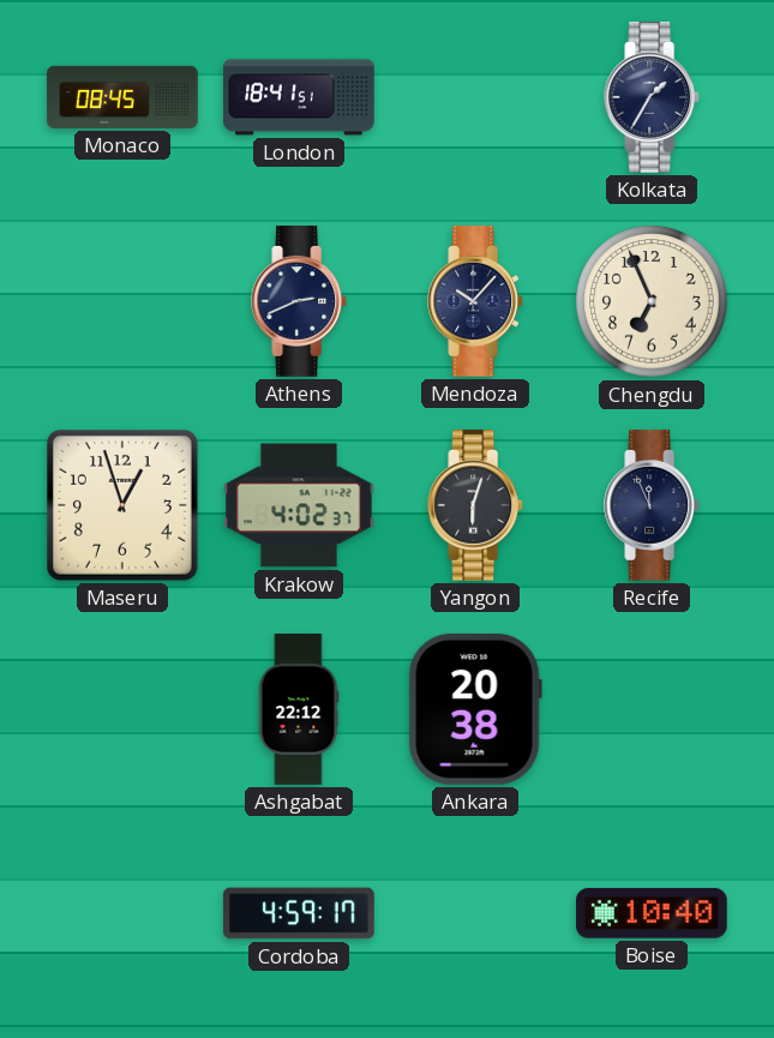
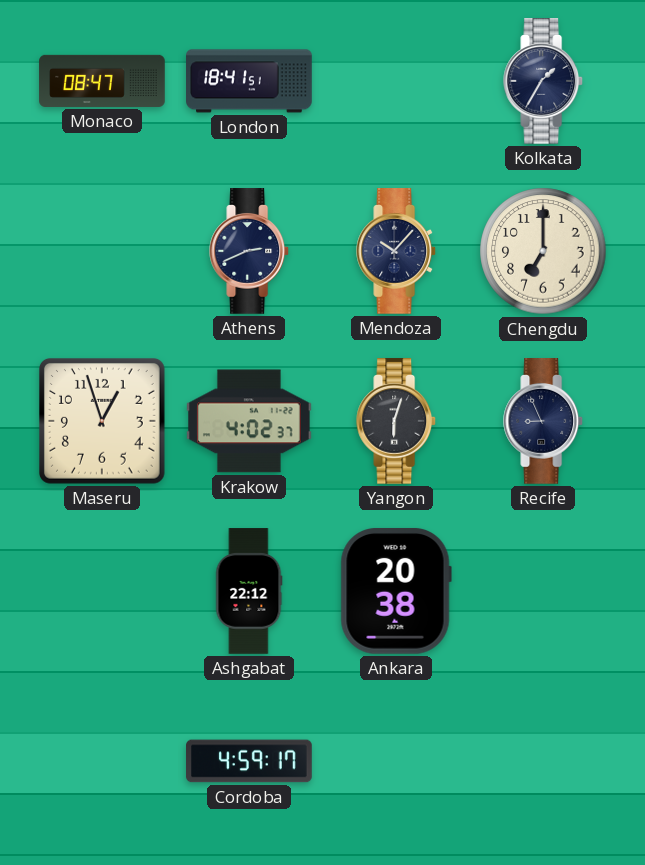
Monaco: 08:45 -> 08:47
Chengdu: 6:56 -> 7:00
Recife: 11:56 -> 8:56
Boise: 10:40 -> none
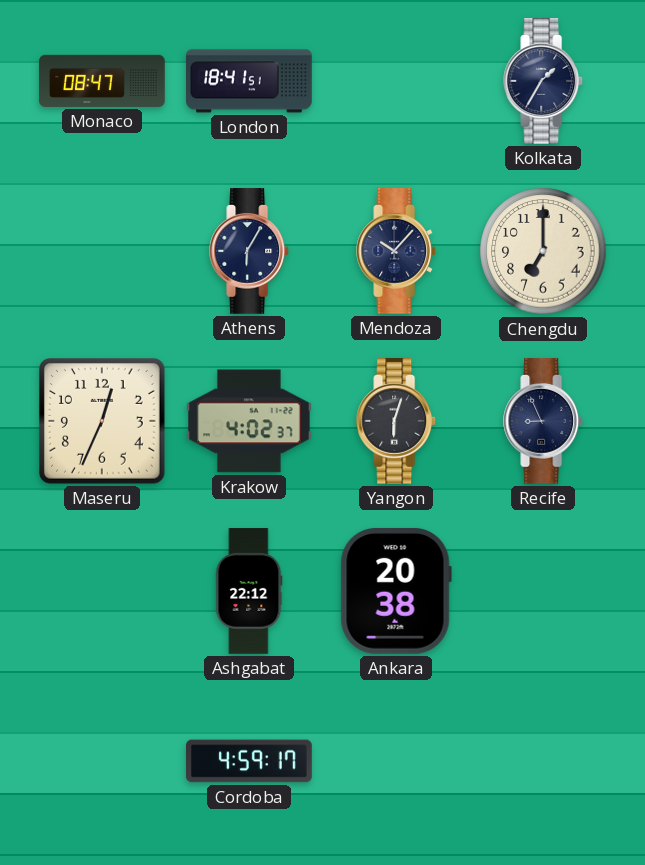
Athens: 2:41 -> 6:05
Maseru: 12:57 -> 12:34
